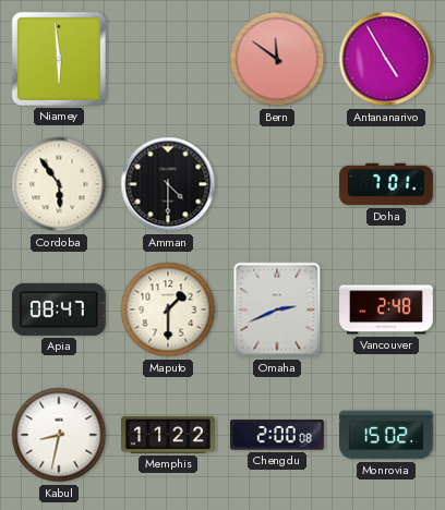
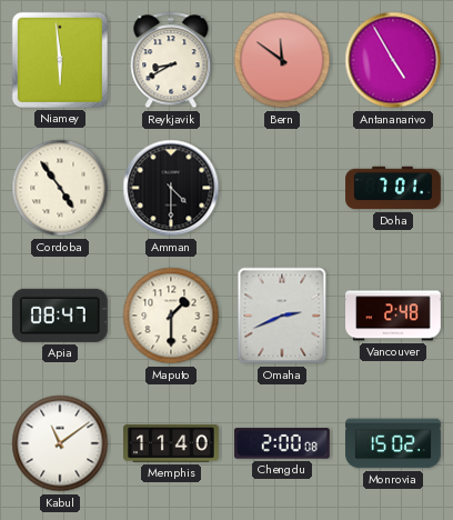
Reykjavik: none -> 8:40
Cordoba: 5:54 -> 4:54
Kabul: 8:32 -> 11:09
Memphis: 11:22 -> 11:40
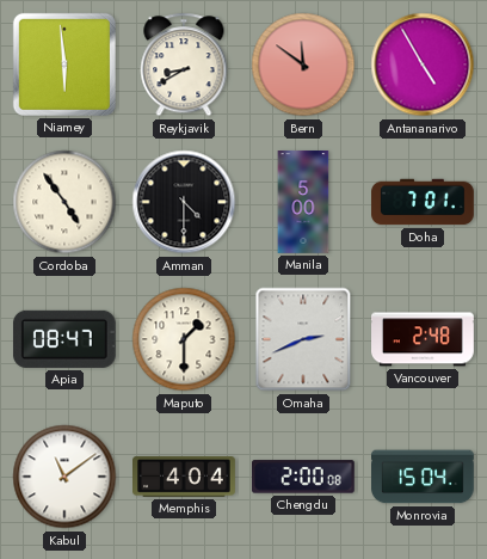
Manila: none -> 5:00
Memphis: 11:40 -> 4:04
Monrovia: 15:02 -> 15:04
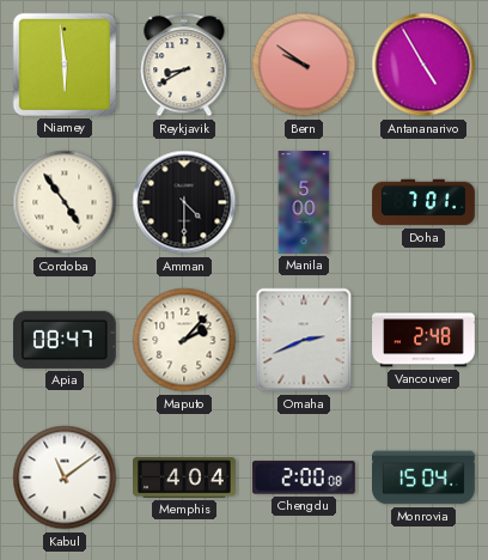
Bern: 11:51 -> 9:51
Maputo: 1:30 -> 2:07
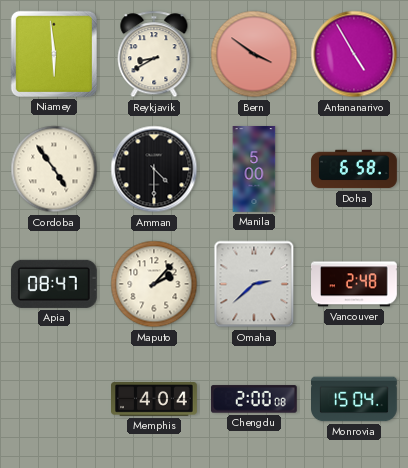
Bern: 9:51 -> 3:51
Doha: 7:01 -> 6:58
Omaha: 2:41 -> 2:38
Kabul: 11:09 -> none
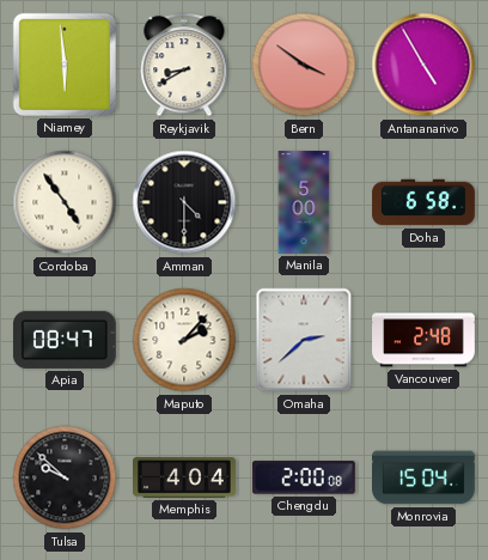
Tulsa: none -> 9:52
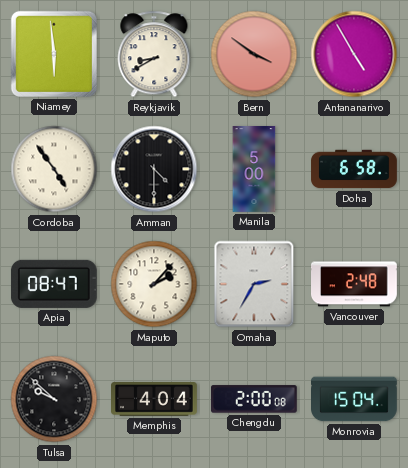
Omaha: 2:38 -> 2:35
